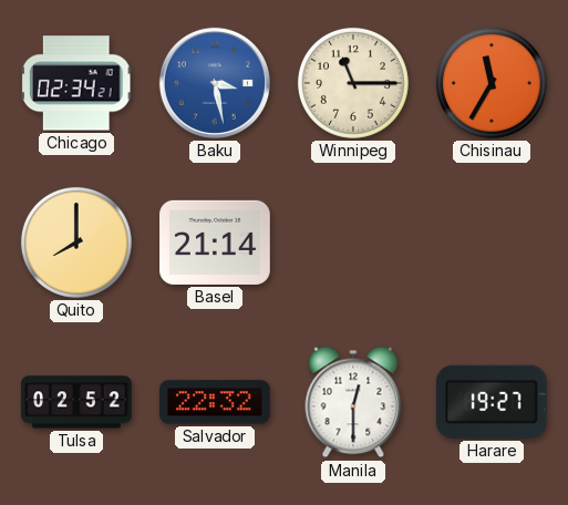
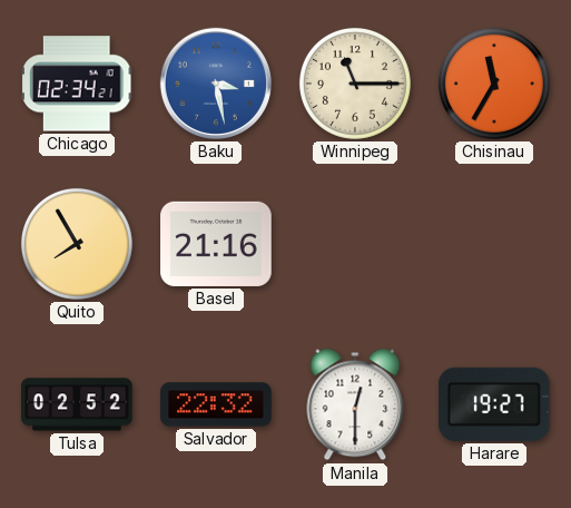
Quito: 8:00 -> 7:55
Basel: 21:14 -> 21:16
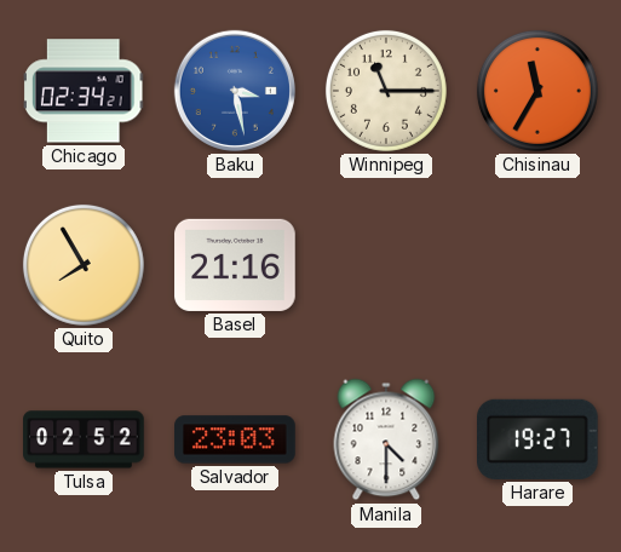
Salvador: 22:32 -> 23:03
Manila: 12:30 -> 4:30
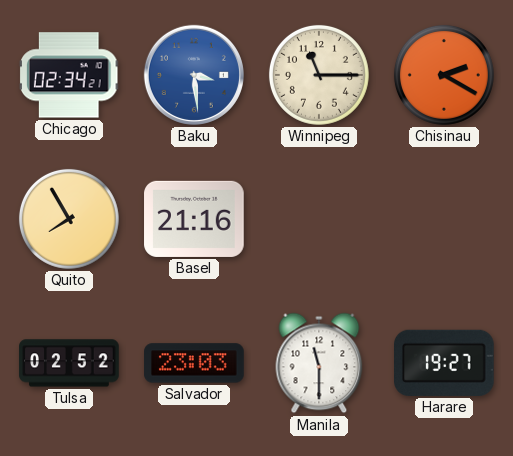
Baku: 3:28 -> 3:29
Chisinau: 11:35 -> 2:20
Manila: 4:30 -> 11:30
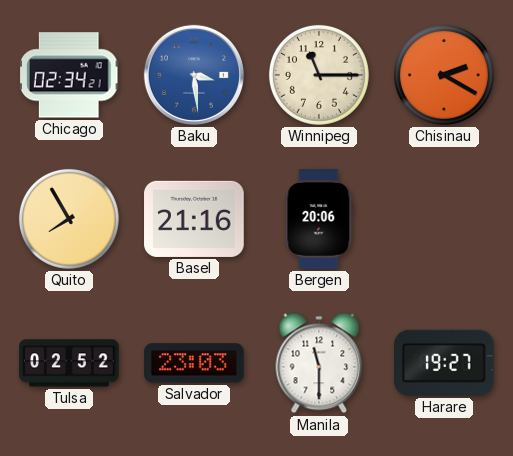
Bergen: none -> 20:06
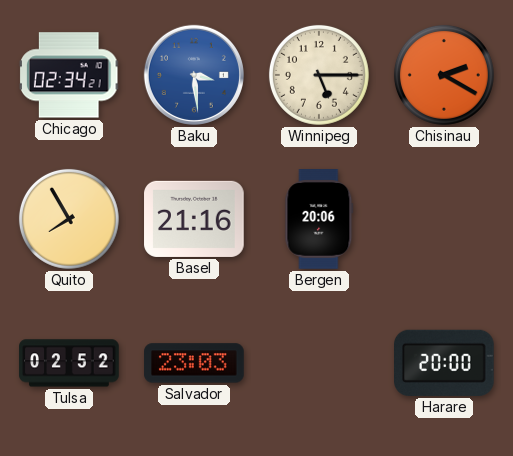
Winnipeg: 11:15 -> 5:15
Manila: 11:30 -> none
Harare: 19:27 -> 20:00
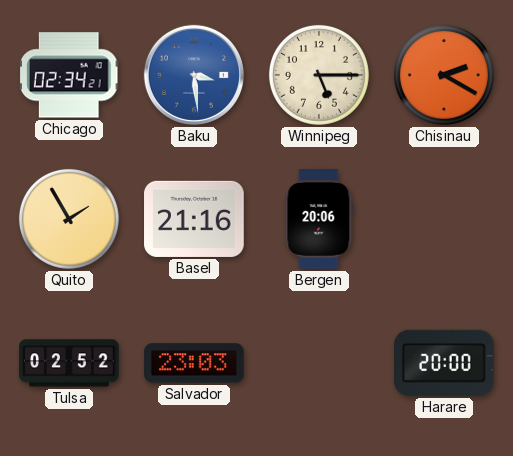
Quito: 7:55 -> 1:55
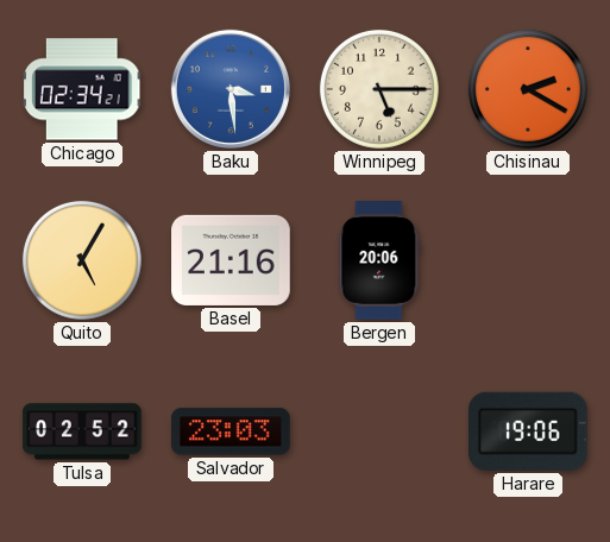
Quito: 1:55 -> 5:05
Harare: 20:00 -> 19:06
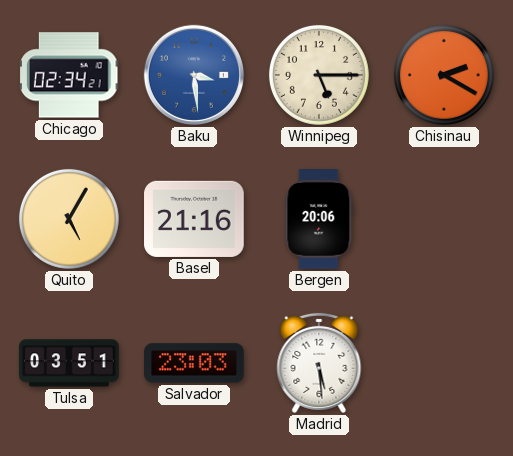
Tulsa: 02:52 -> 03:51
Madrid: none -> 5:29
Harare: 19:06 -> none
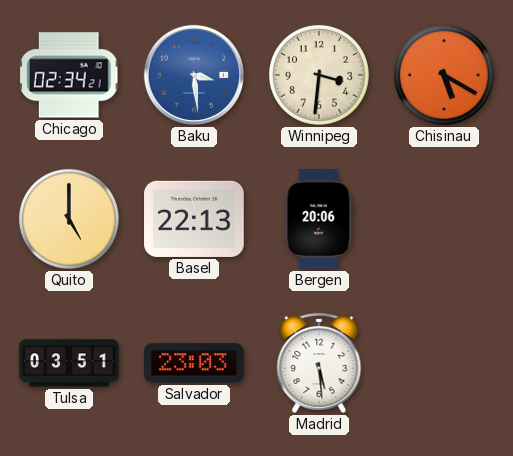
Winnipeg: 5:15 -> 3:31
Chisinau: 2:20 -> 5:20
Quito: 5:05 -> 5:00
Basel: 21:16 -> 22:13
